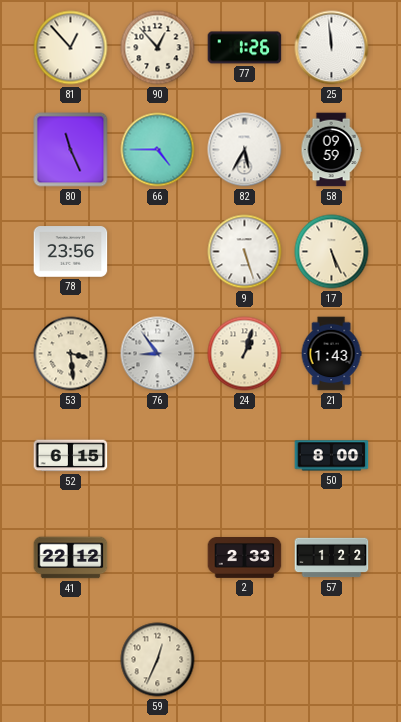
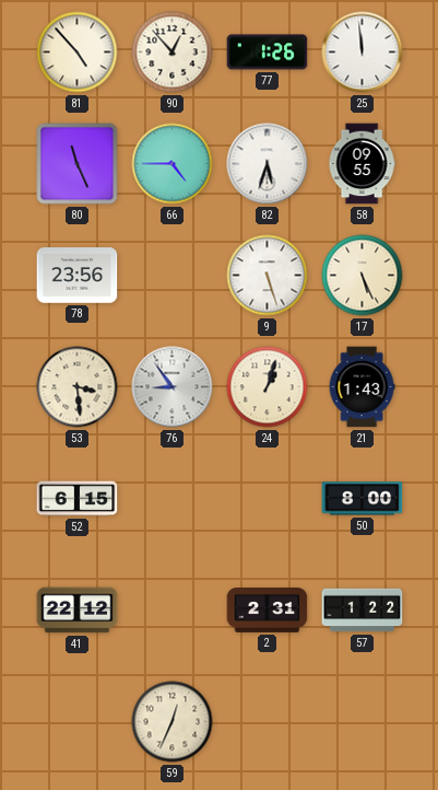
81: 12:53 -> 4:53
82: 5:35 -> 5:33
58: 09:59 -> 09:55
2: 2:33 -> 2:31
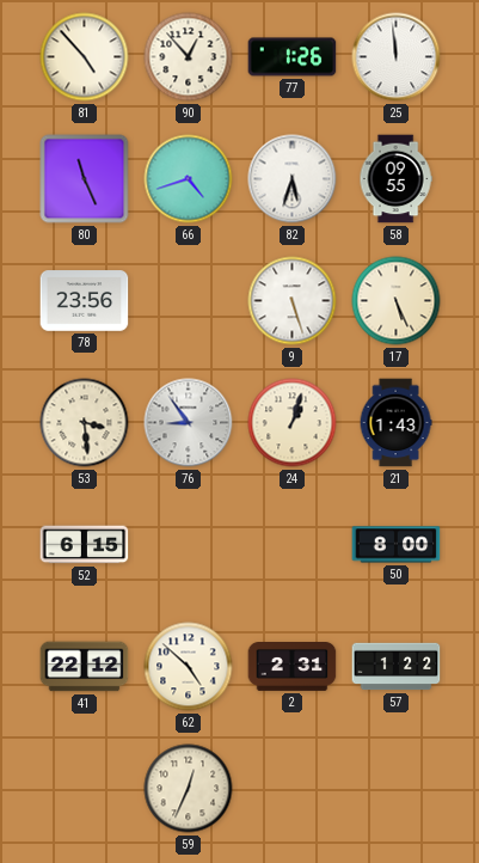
66: 4:45 -> 4:42
62: none -> 4:52
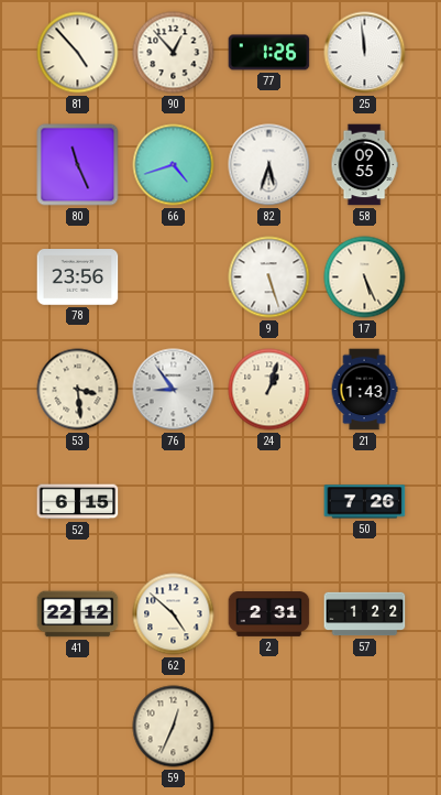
50: 8:00 -> 7:26
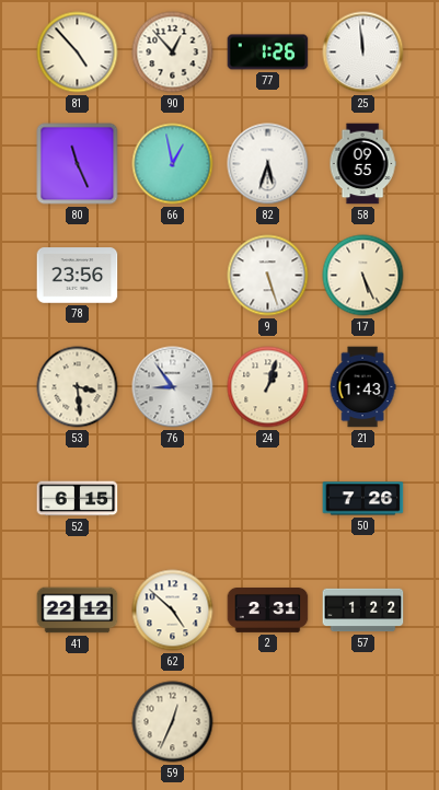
66: 4:42 -> 12:58
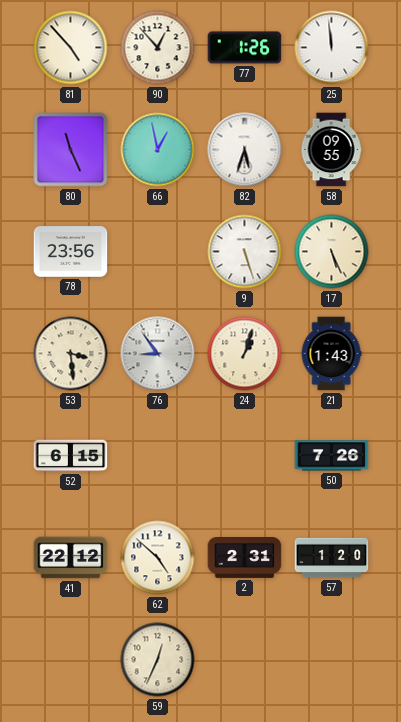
57: 1:22 -> 1:20
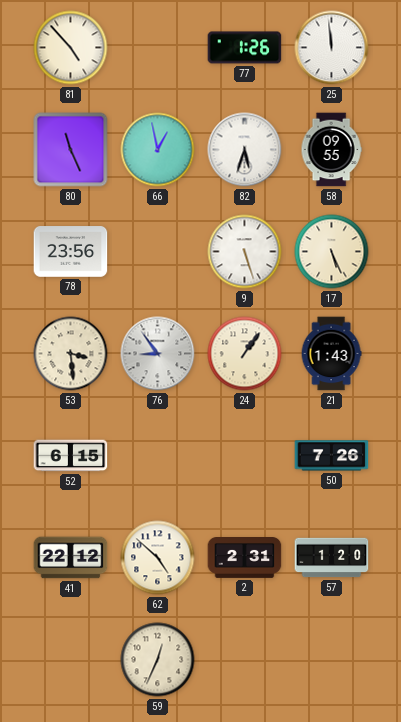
90: 12:53 -> none
24: 1:03 -> 1:06
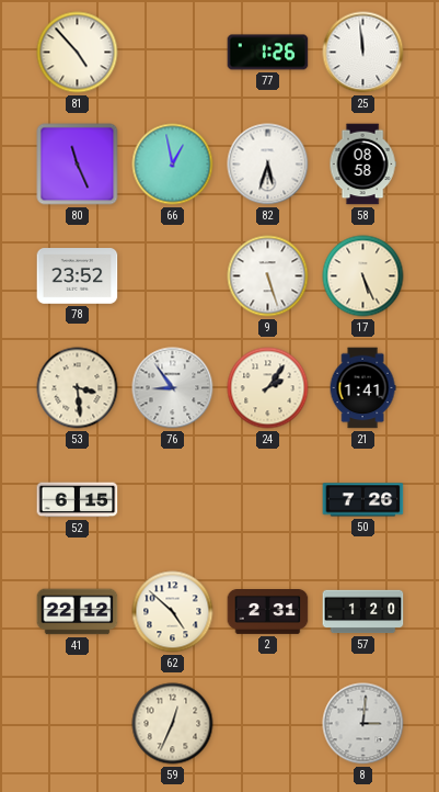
58: 09:55 -> 08:58
78: 23:56 -> 23:52
24: 1:06 -> 2:06
21: 1:43 -> 1:41
8: none -> 3:01
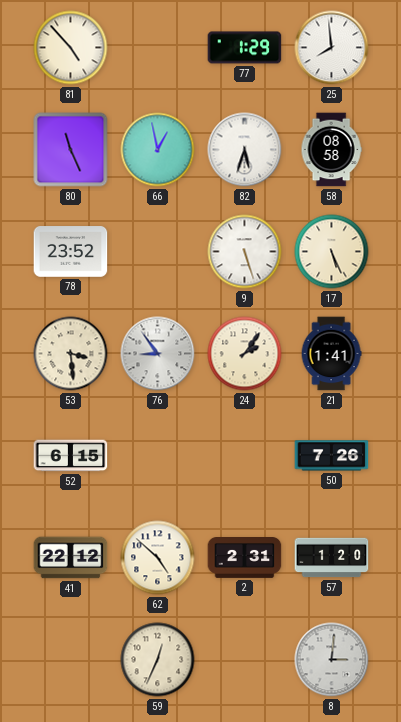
77: 1:26 -> 1:29
25: 11:59 -> 7:59
